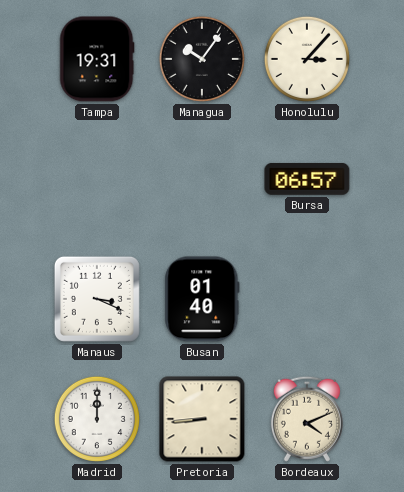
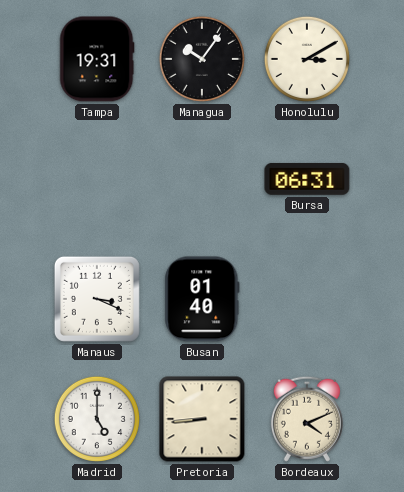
Honolulu: 3:07 -> 3:10
Bursa: 06:57 -> 06:31
Madrid: 12:00 -> 5:00
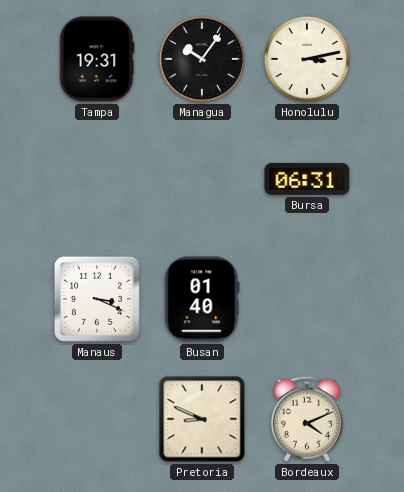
Honolulu: 3:10 -> 3:13
Madrid: 5:00 -> none
Pretoria: 8:44 -> 8:49
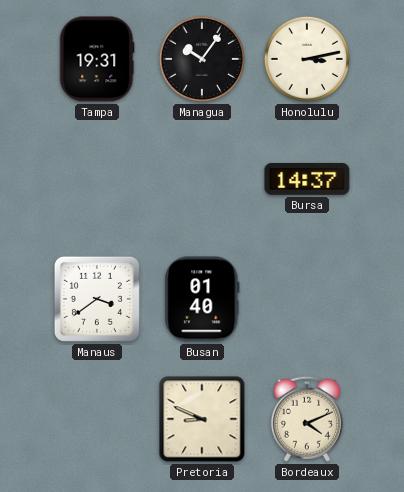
Bursa: 06:31 -> 14:37
Manaus: 3:19 -> 3:39
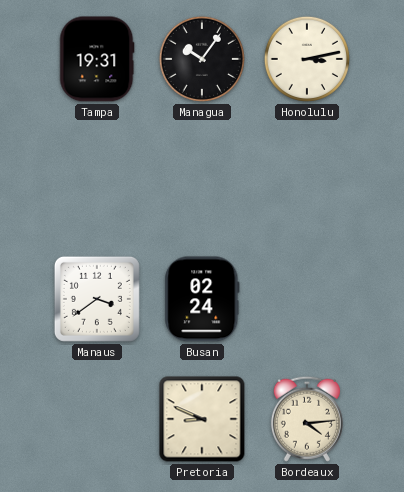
Bursa: 14:37 -> none
Busan: 01:40 -> 02:24
Bordeaux: 4:11 -> 4:14
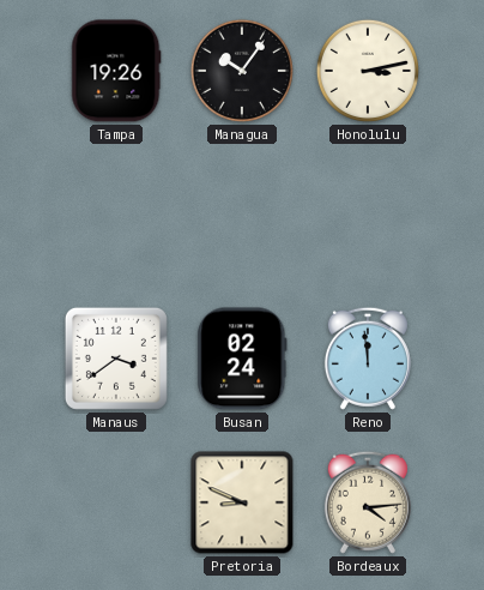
Tampa: 19:31 -> 19:26
Reno: none -> 11:59
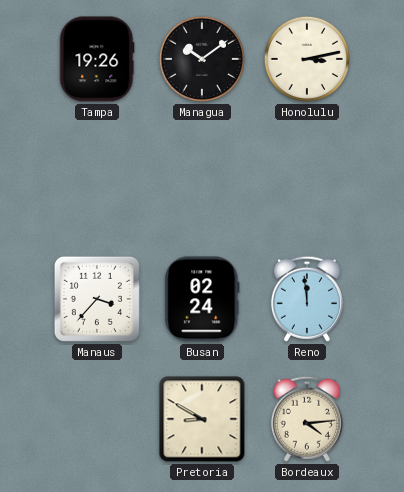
Managua: 10:06 -> 10:09
Manaus: 3:39 -> 3:37
Pretoria: 8:49 -> 8:50
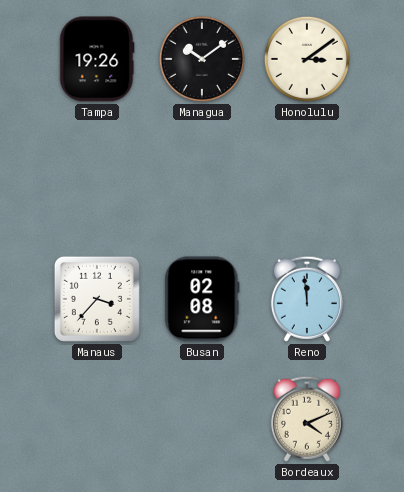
Honolulu: 3:13 -> 3:09
Busan: 02:24 -> 02:08
Pretoria: 8:50 -> none
Bordeaux: 4:14 -> 4:11
